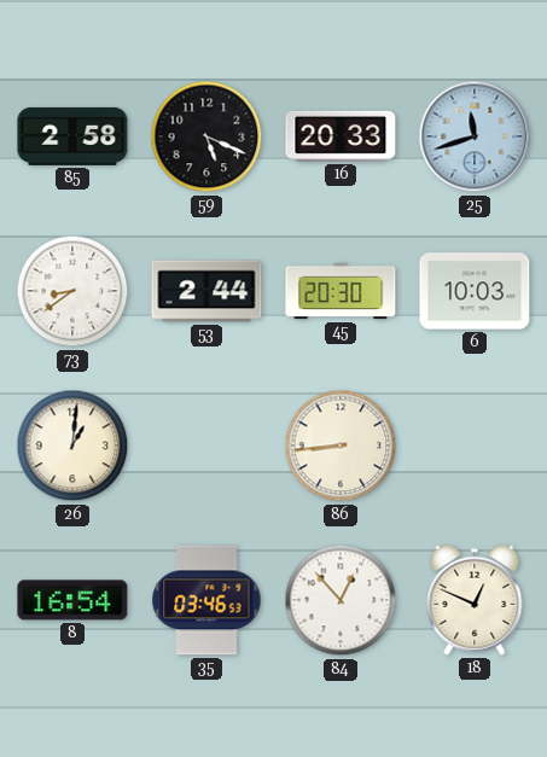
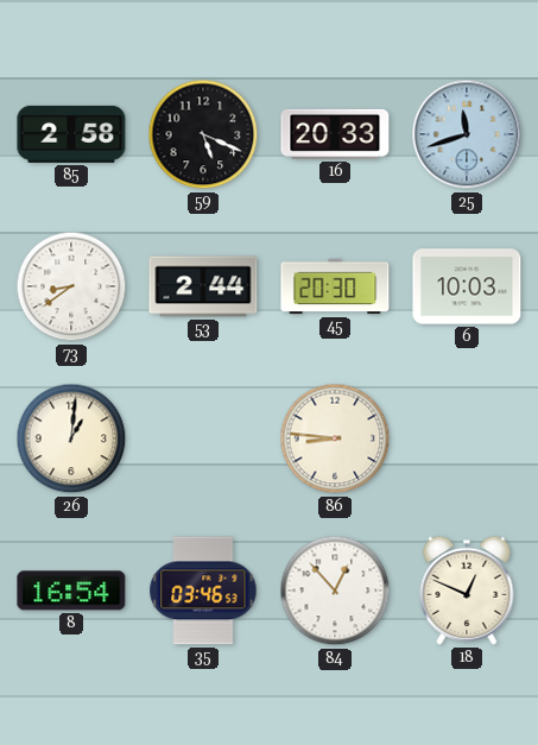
86: 8:44 -> 8:46
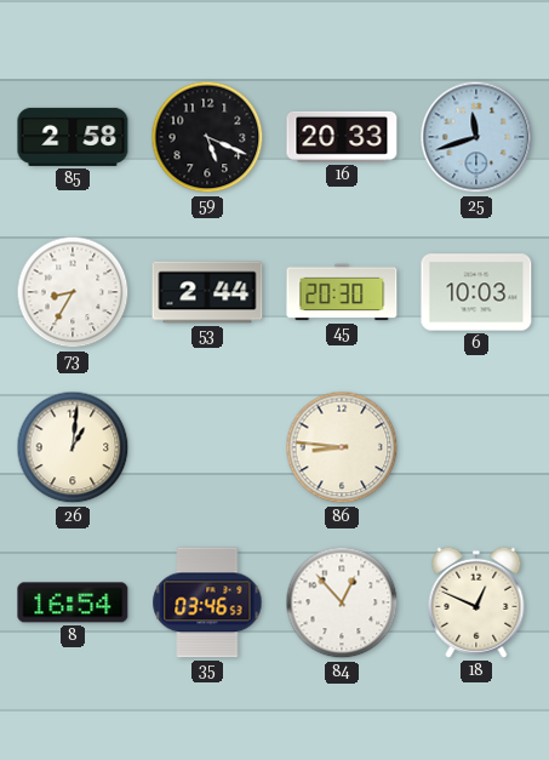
73: 8:39 -> 8:35
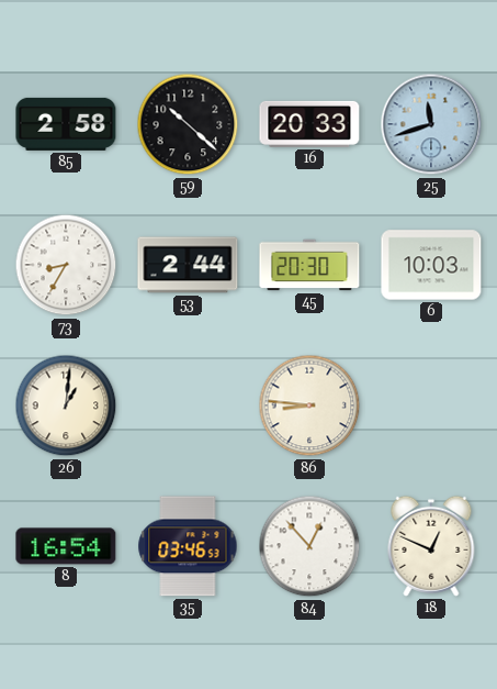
59: 5:19 -> 10:22
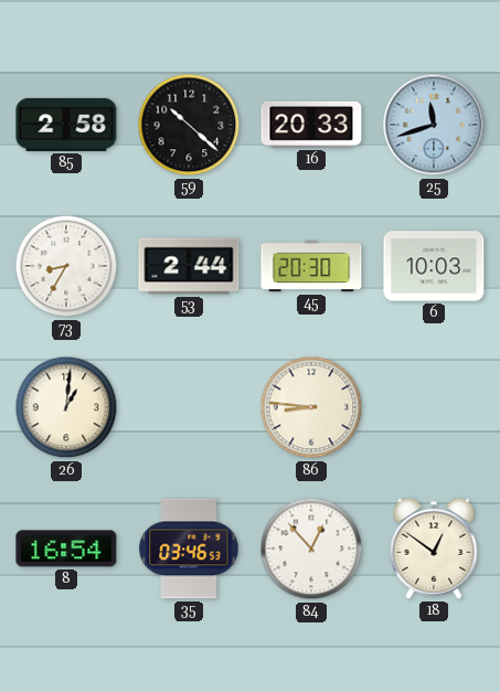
18: 12:49 -> 12:51
